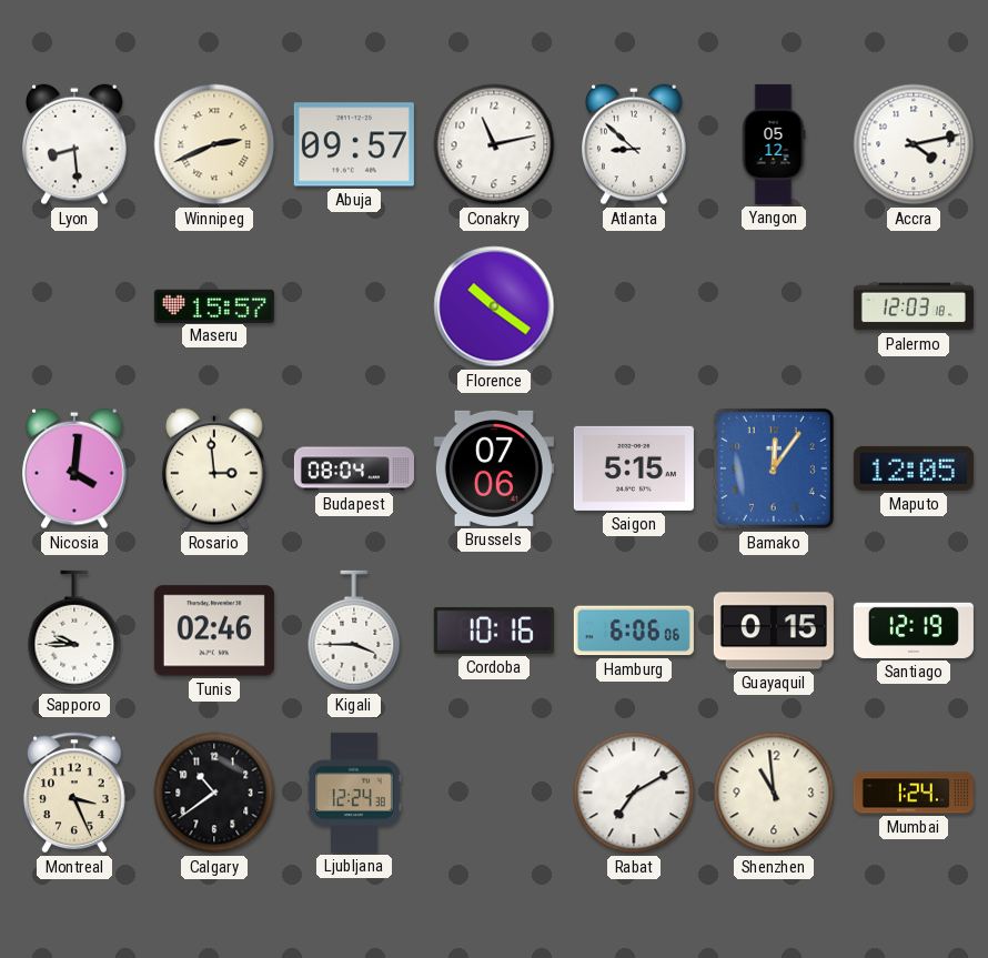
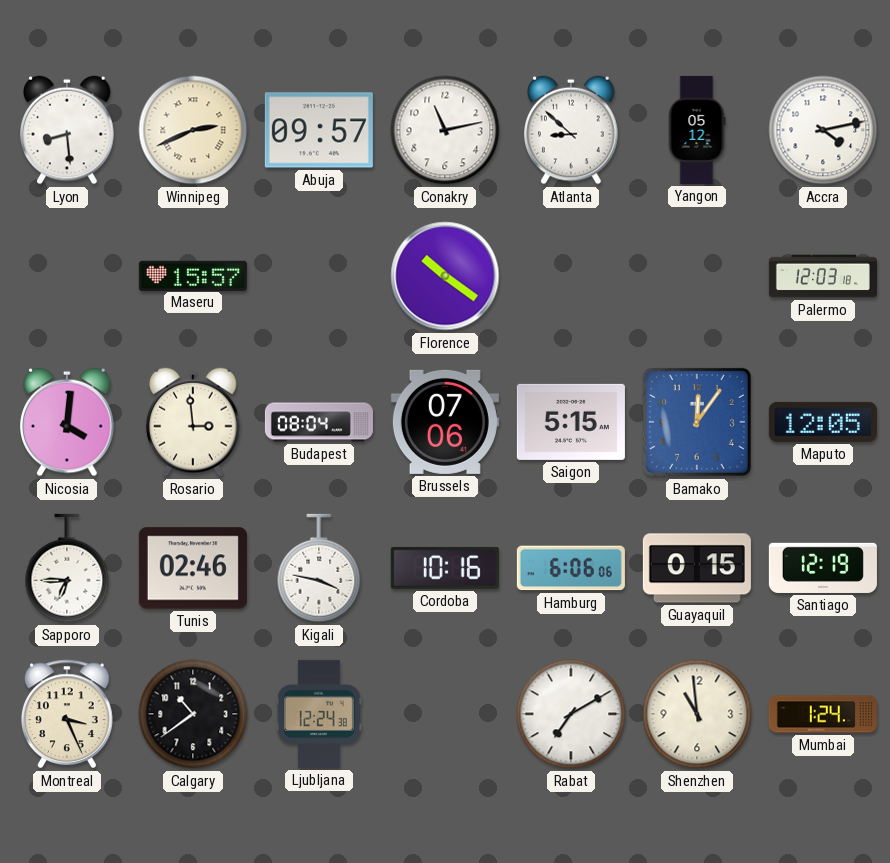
Sapporo: 9:45 -> 6:45
Kigali: 3:45 -> 3:47
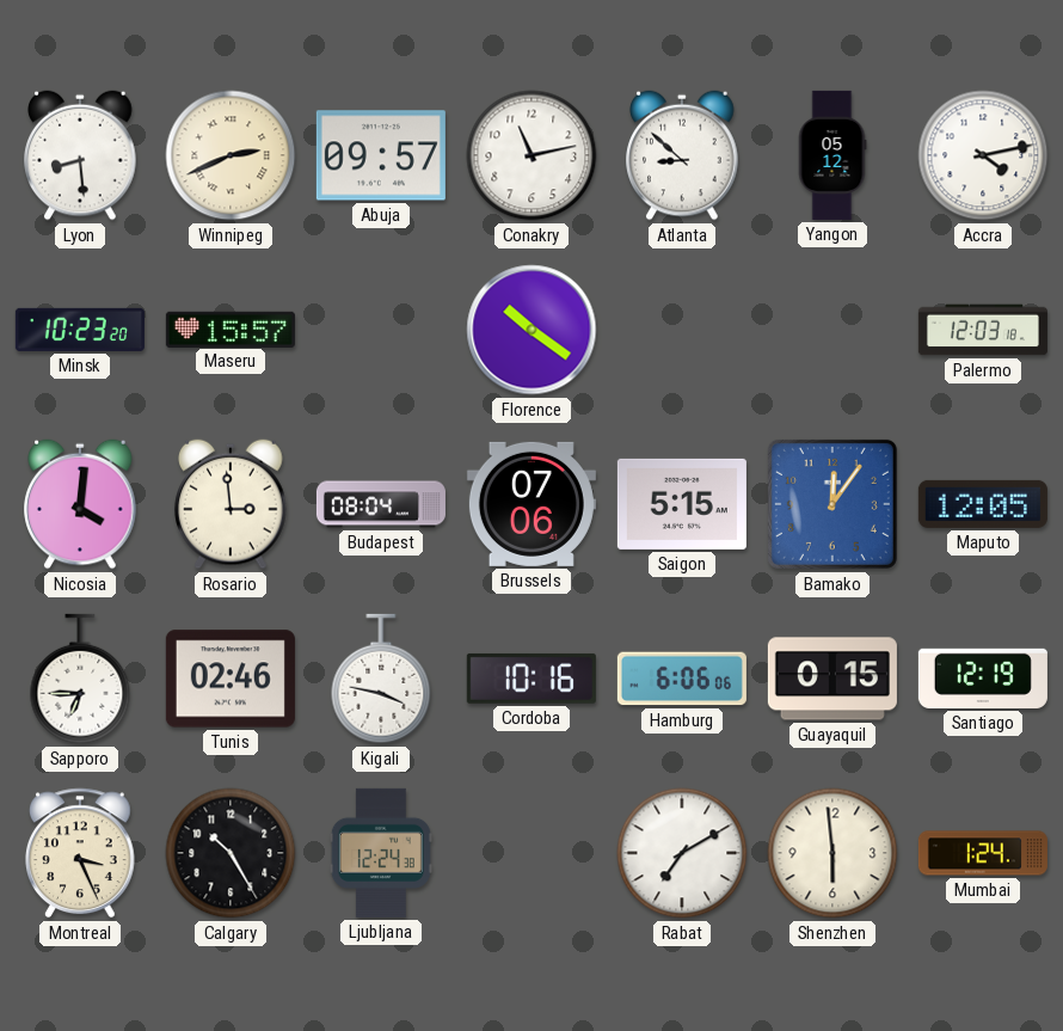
Minsk: none -> 10:23
Calgary: 10:39 -> 10:25
Shenzhen: 10:59 -> 5:59
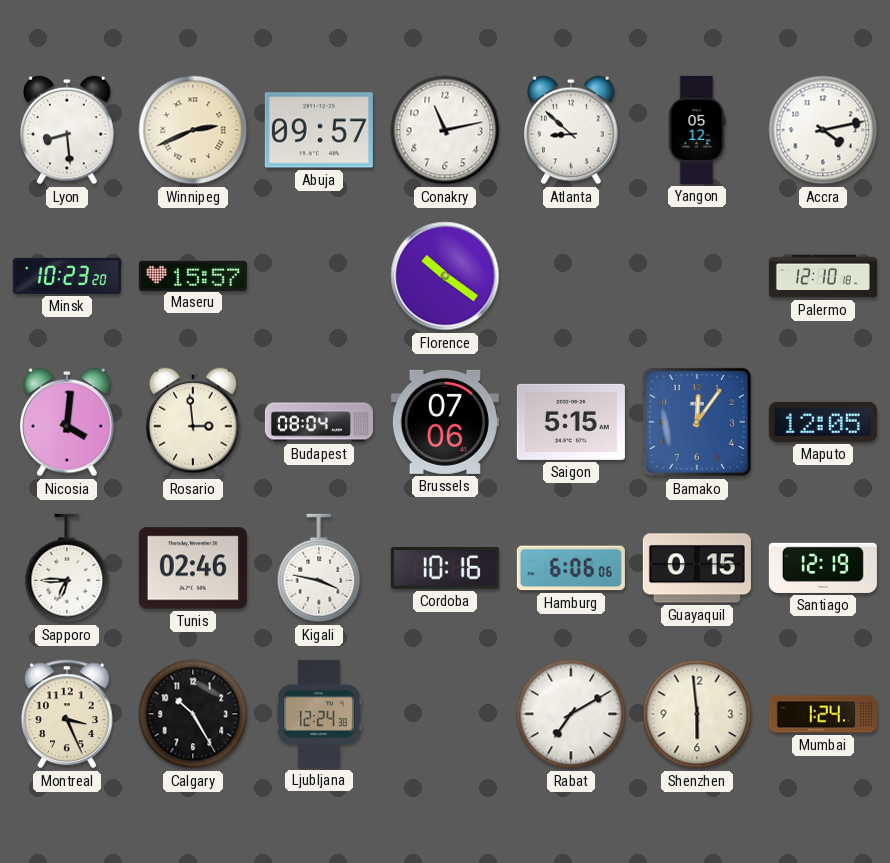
Palermo: 12:03 -> 12:10
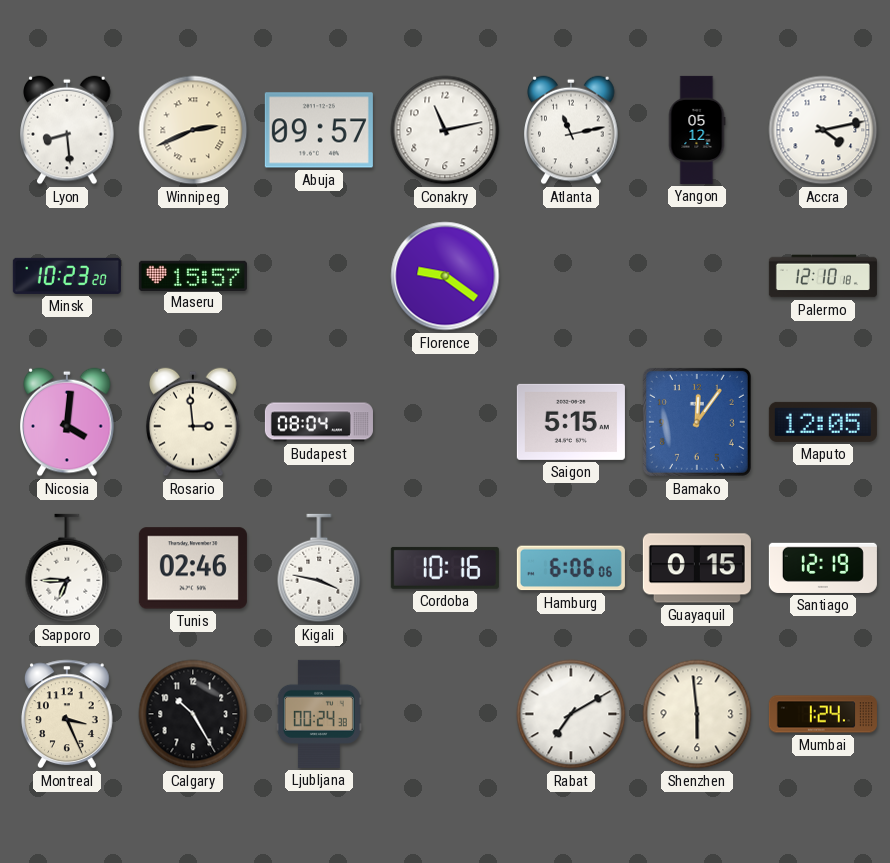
Atlanta: 8:52 -> 11:13
Florence: 10:21 -> 9:21
Brussels: 07:06 -> none
Ljubljana: 12:24 -> 00:24
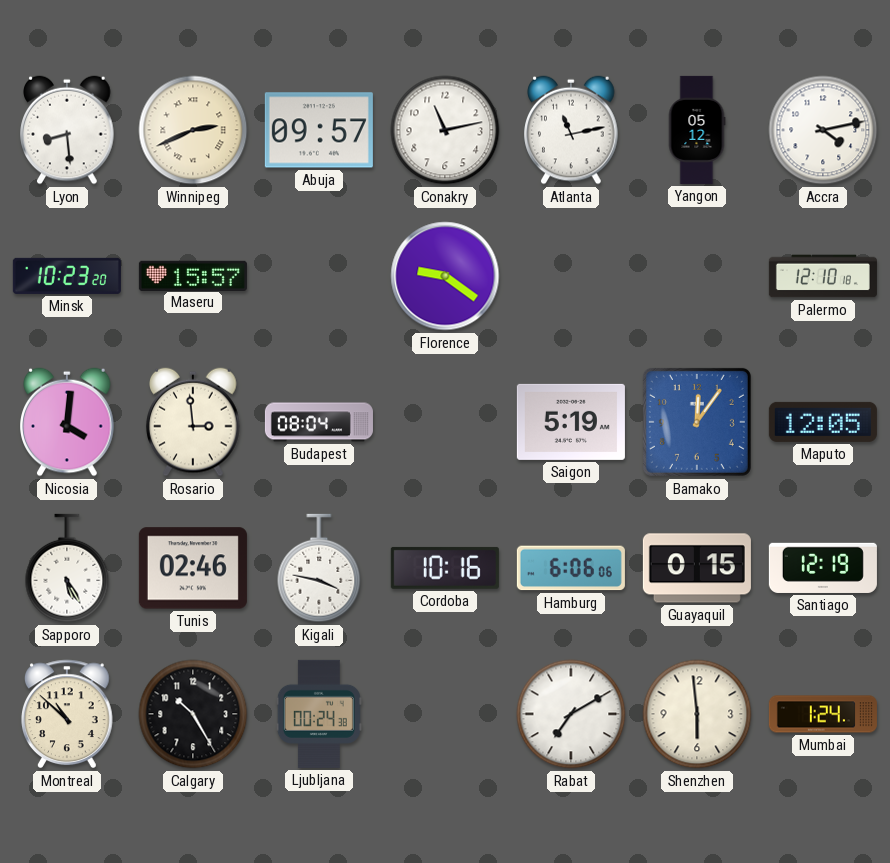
Saigon: 5:15 -> 5:19
Sapporo: 6:45 -> 5:25
Montreal: 3:26 -> 10:52
